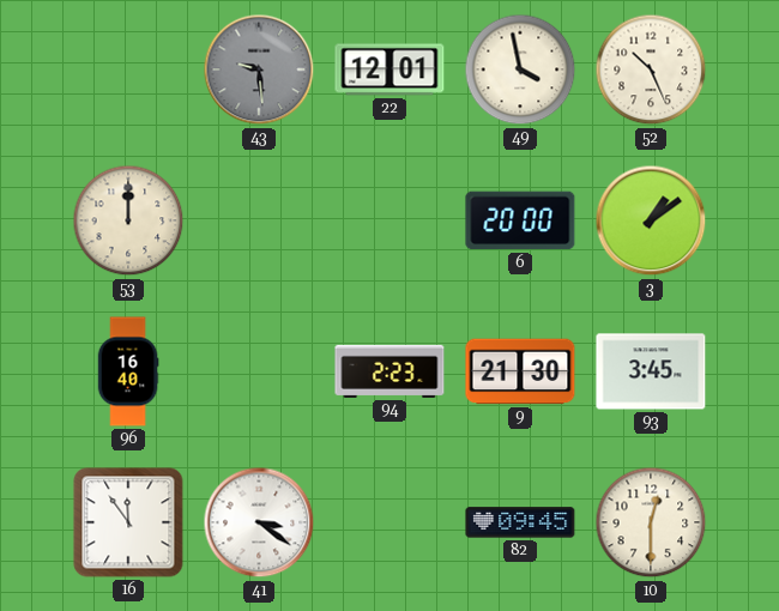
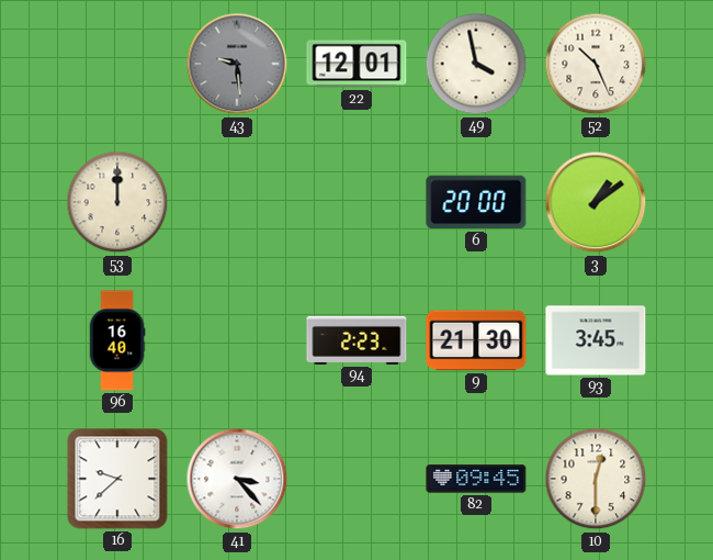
16: 11:54 -> 9:38
41: 3:21 -> 3:23
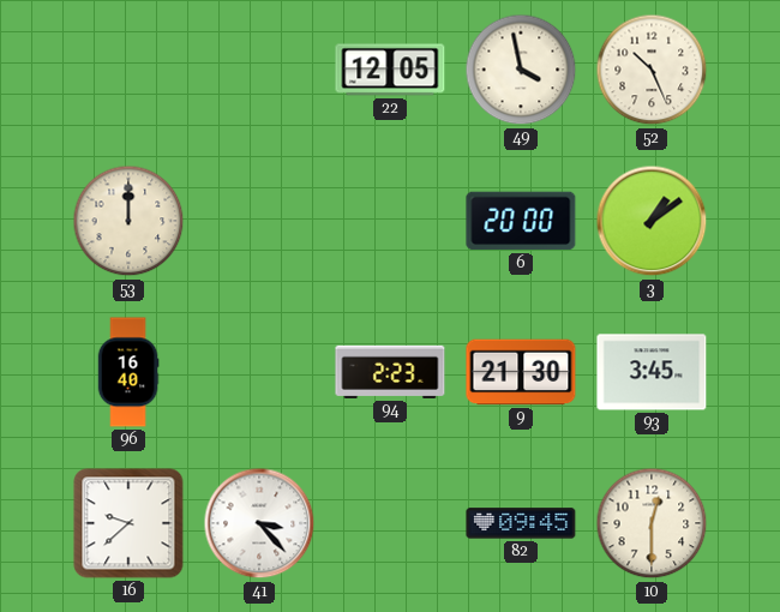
43: 9:29 -> none
22: 12:01 -> 12:05
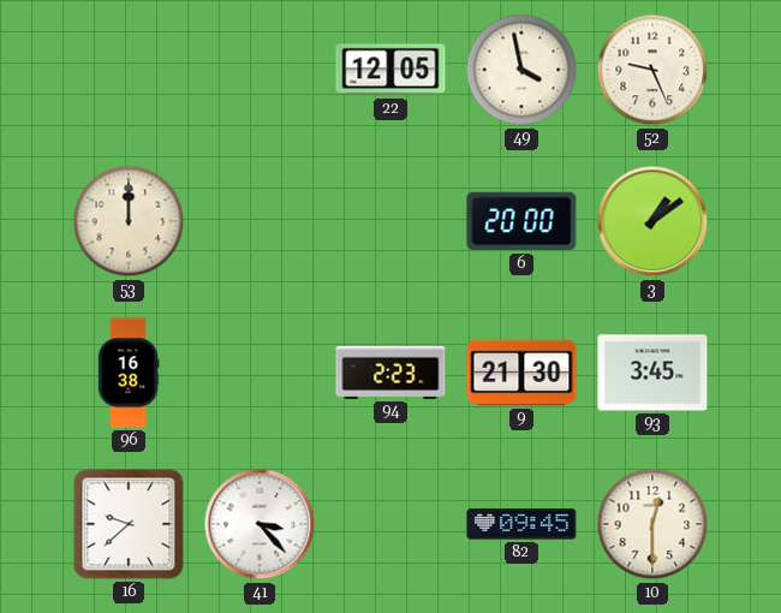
52: 10:26 -> 9:26
96: 16:40 -> 16:38
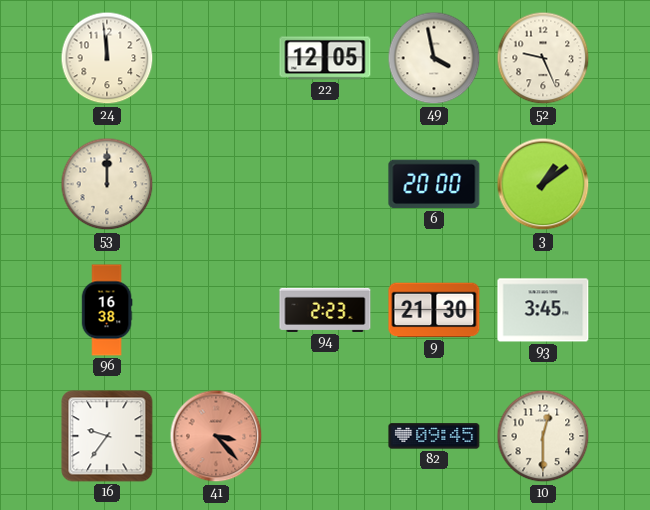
24: none -> 11:59
16: 9:38 -> 9:36
41 dial: white -> salmon
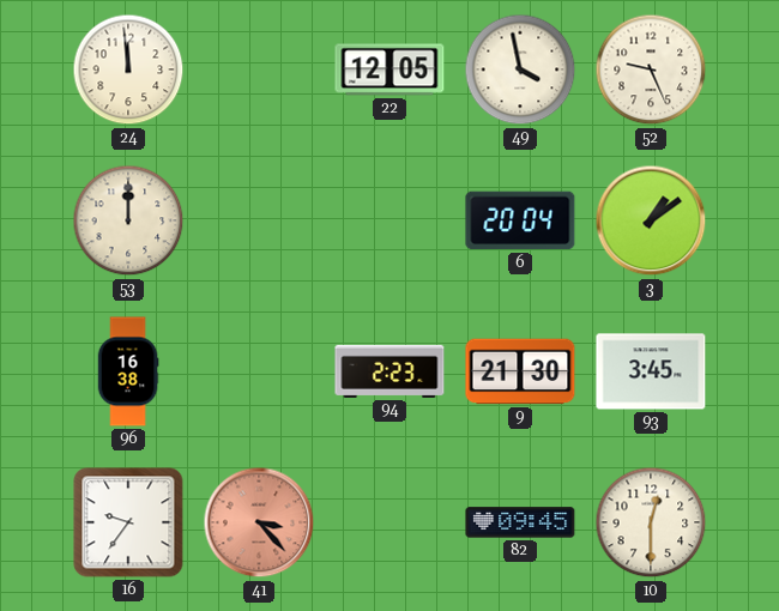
6: 20:00 -> 20:04
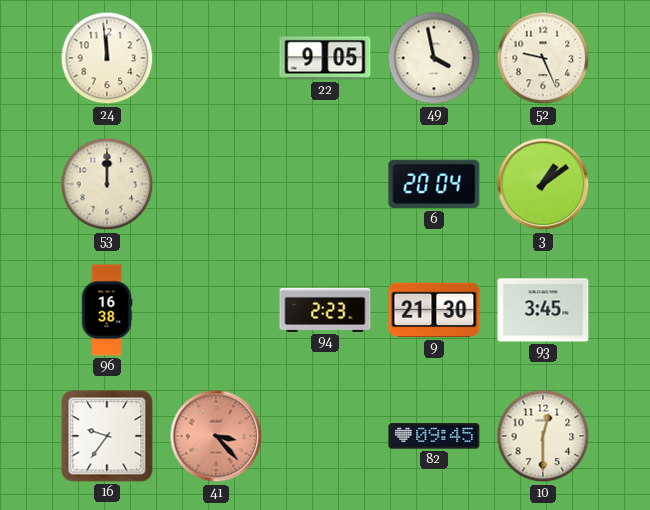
22: 12:05 -> 9:05
